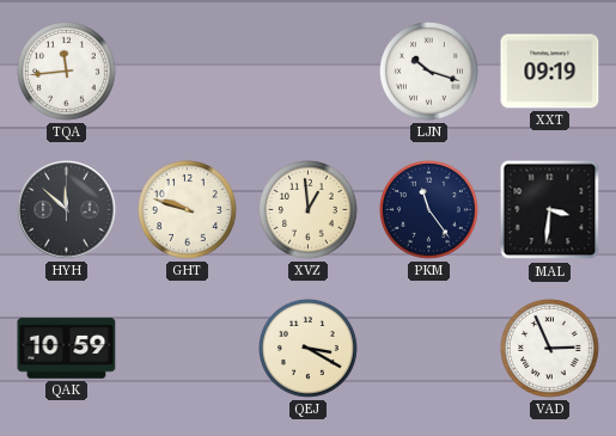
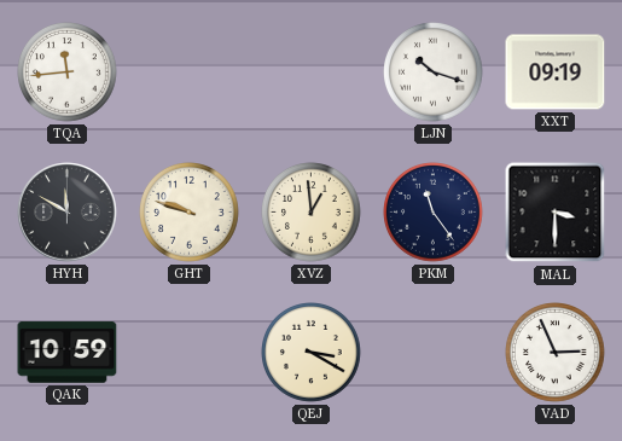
HYH: 11:52 -> 11:50
MAL: 3:31 -> 3:30
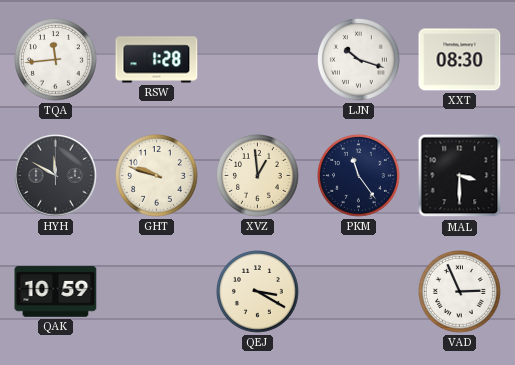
RSW: none -> 1:28
XXT: 09:19 -> 08:30
